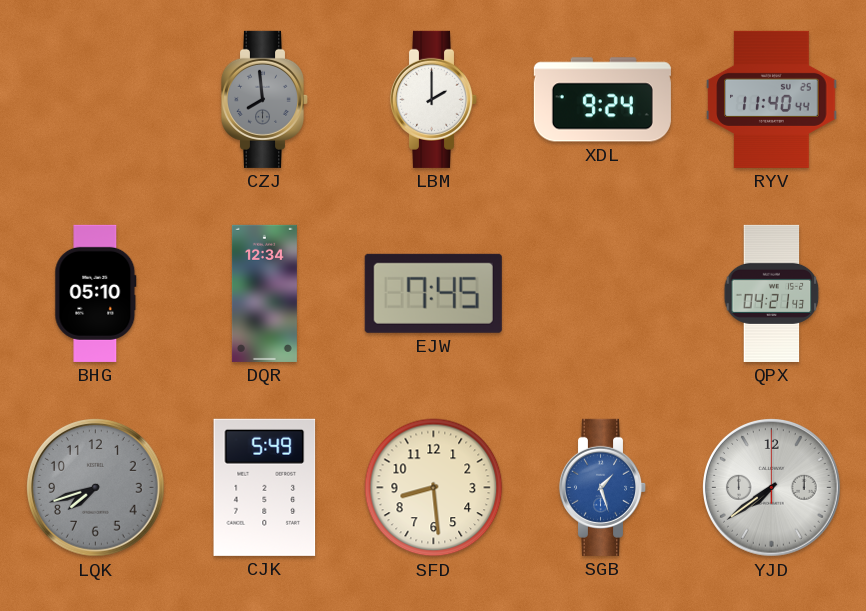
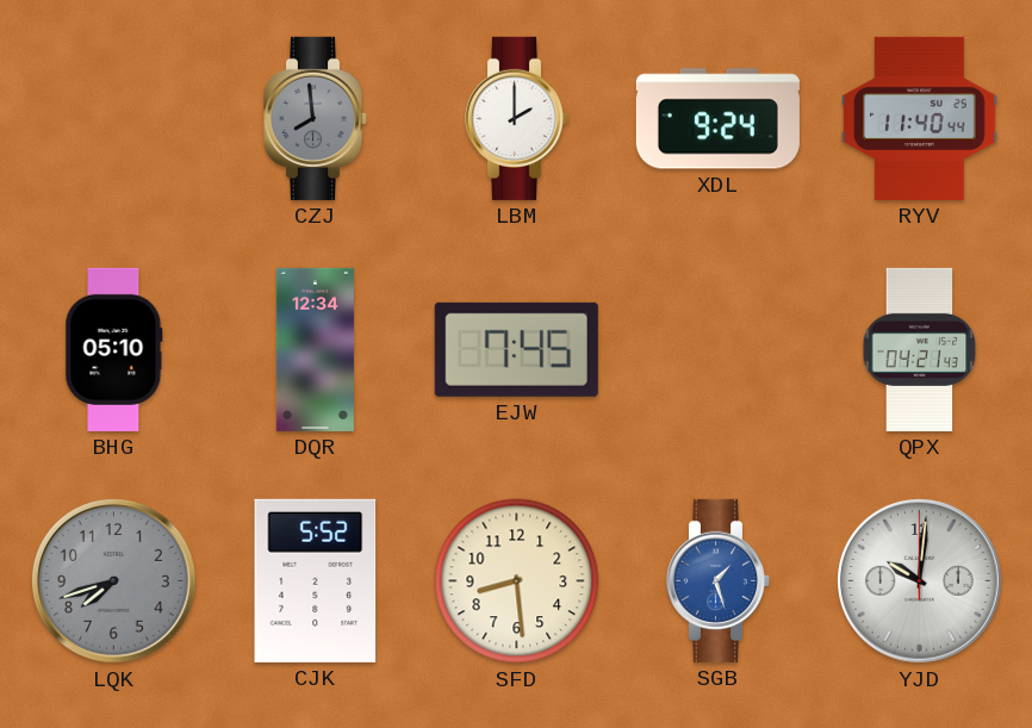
CJK: 5:49 -> 5:52
YJD: 7:39 -> 10:01
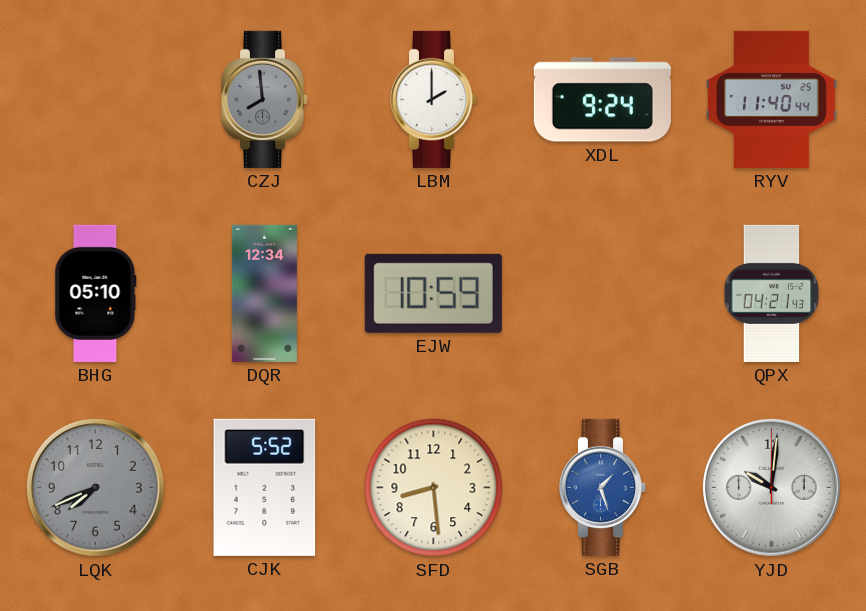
EJW: 7:45 -> 10:59
LQK: 7:42 -> 7:41
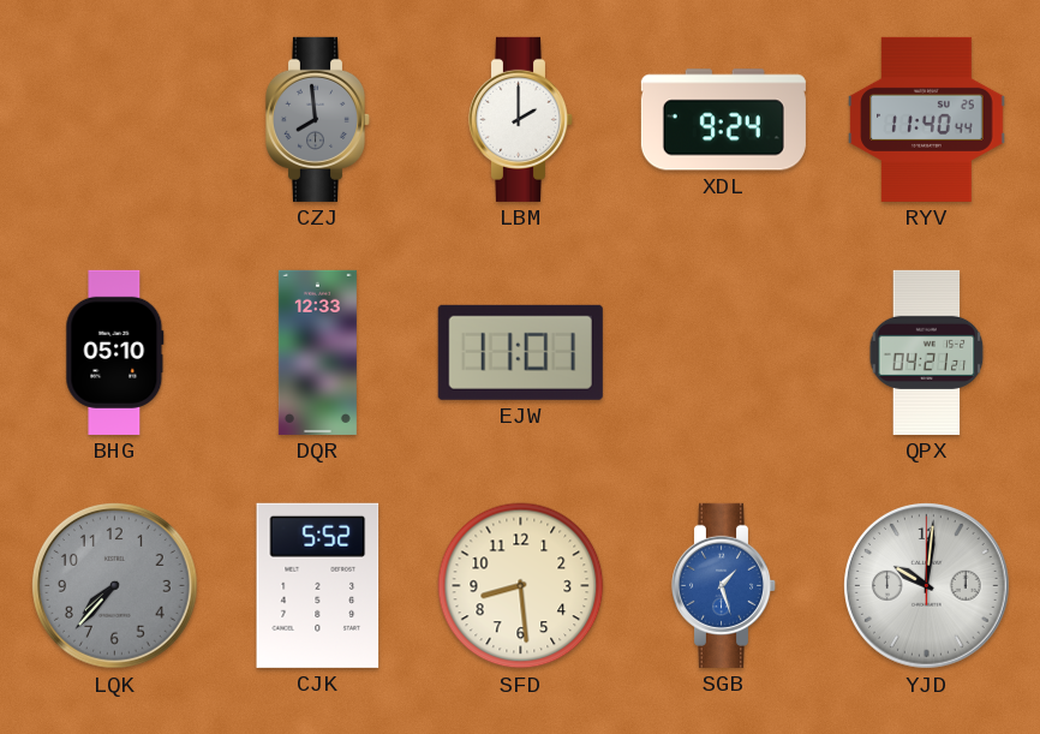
DQR: 12:34 -> 12:33
EJW: 10:59 -> 11:01
QPX: 04:21:43 -> 04:21:21
LQK: 7:41 -> 7:37
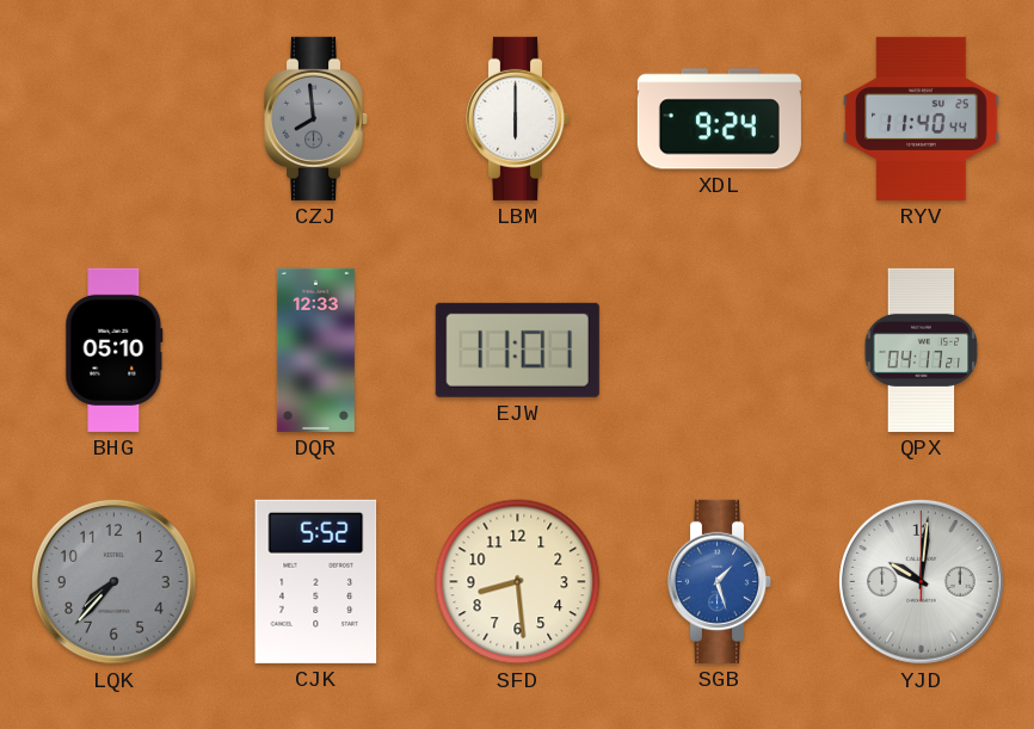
LBM: 2:00 -> 6:00
QPX: 04:21 -> 04:17
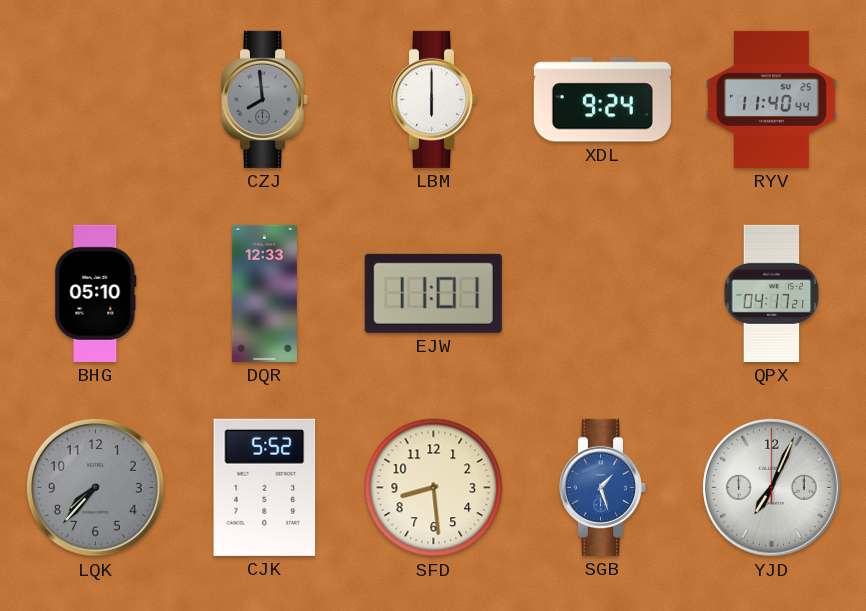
YJD: 10:01 -> 7:04
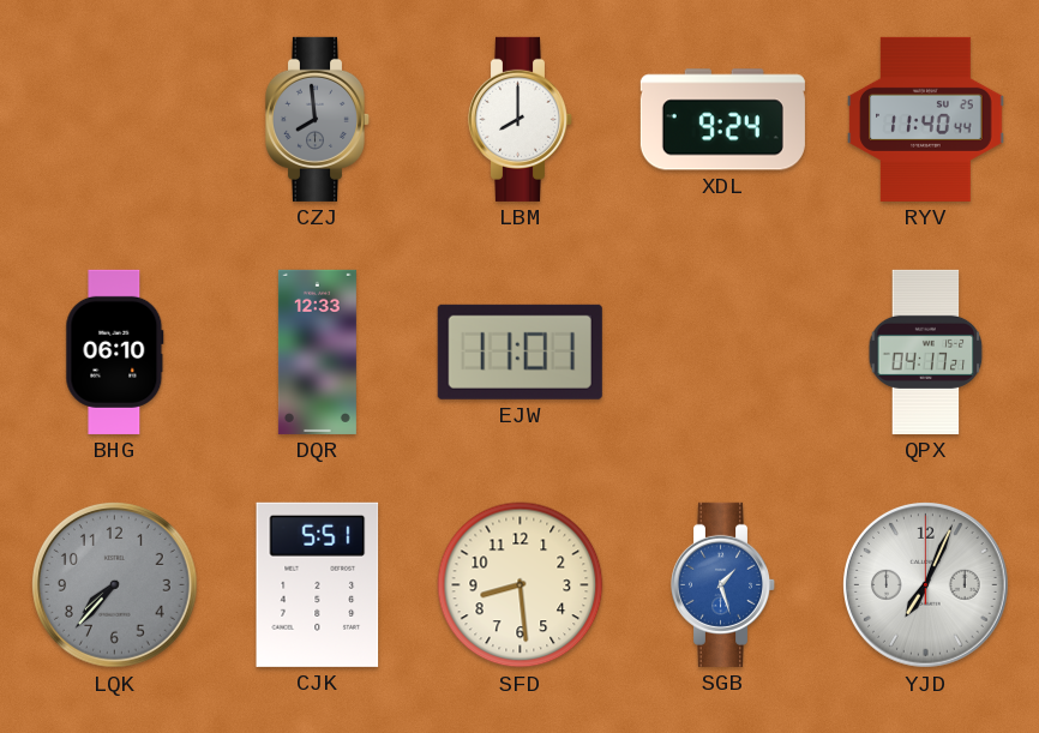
LBM: 6:00 -> 8:00
BHG: 05:10 -> 06:10
CJK: 5:52 -> 5:51
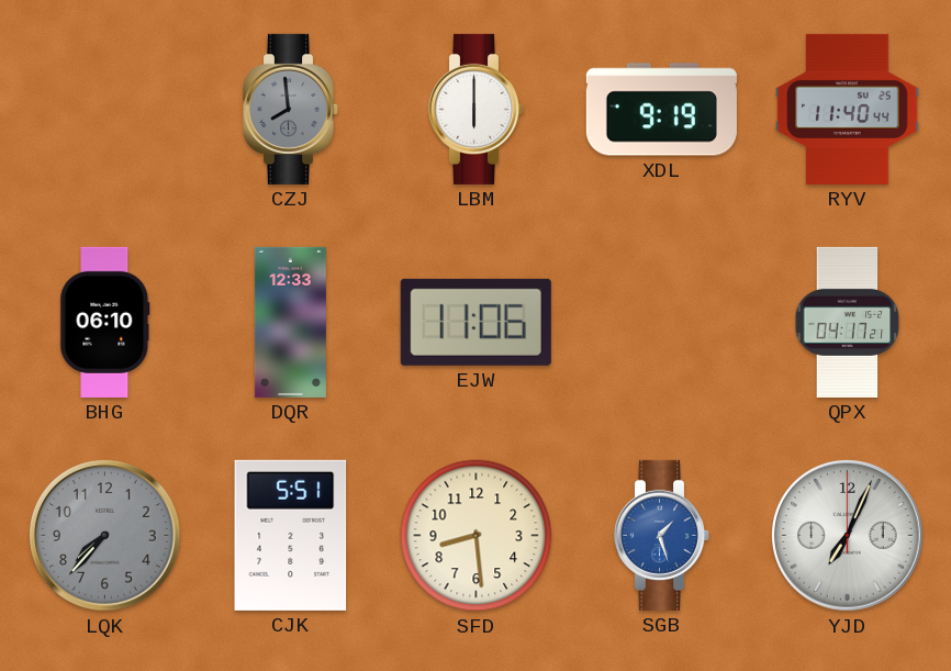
LBM: 8:00 -> 6:00
XDL: 9:24 -> 9:19
EJW: 11:01 -> 11:06
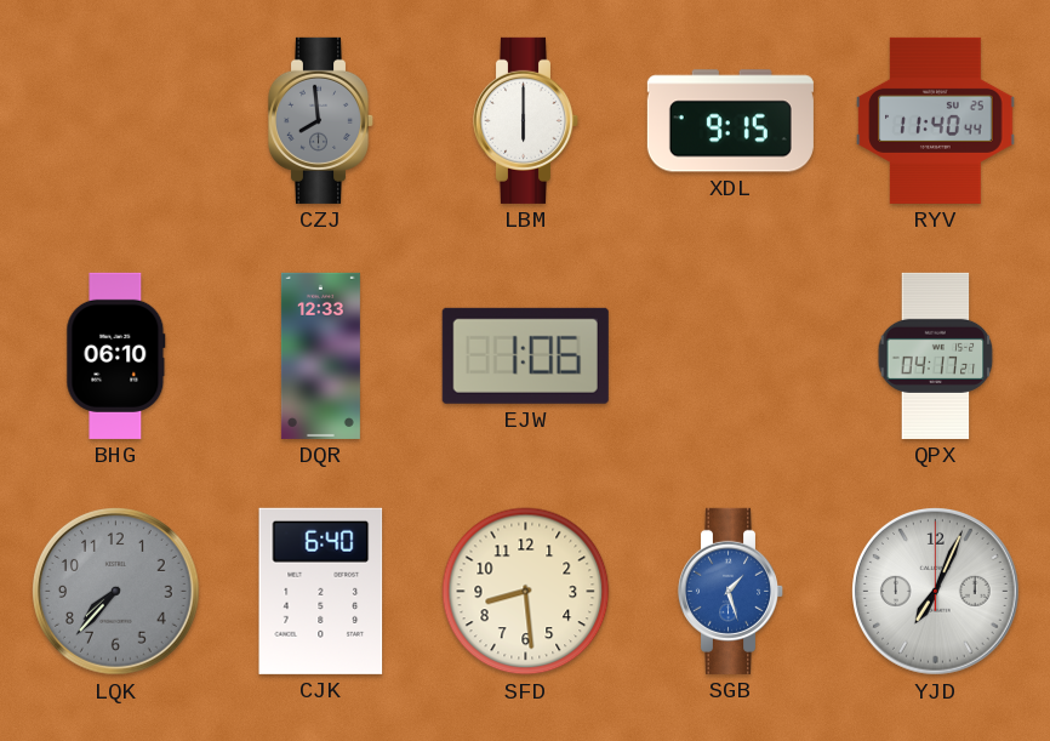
XDL: 9:19 -> 9:15
EJW: 11:06 -> 1:06
CJK: 5:51 -> 6:40
